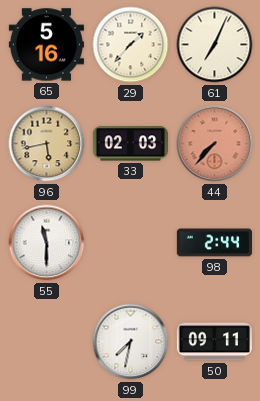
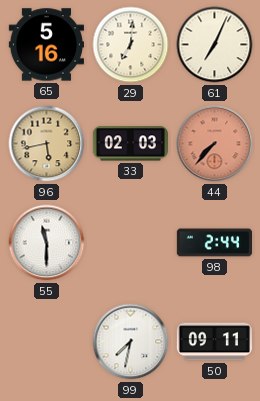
29: 1:37 -> 7:01
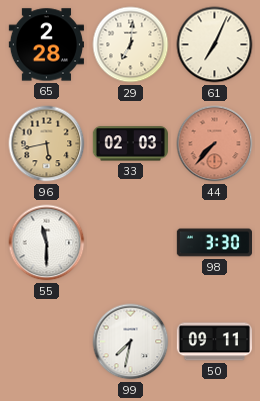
65: 5:16 -> 2:28
98: 2:44 -> 3:30
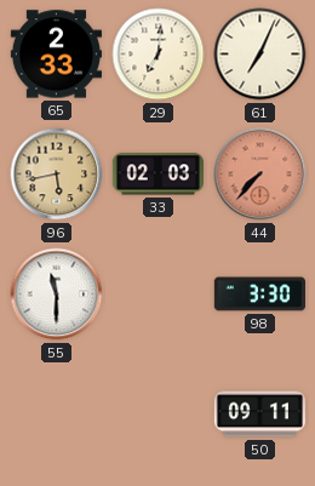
65: 2:28 -> 2:33
99: 7:32 -> none
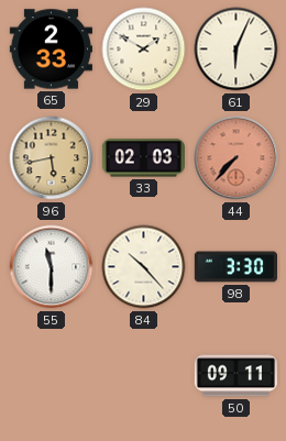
29: 7:01 -> 1:50
61: 7:04 -> 6:04
84: none -> 10:23
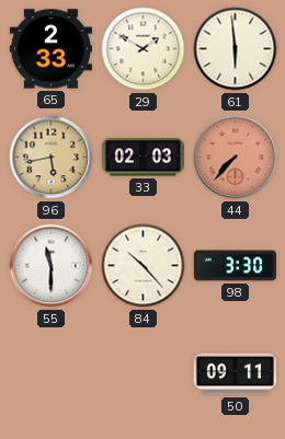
61: 6:04 -> 5:59
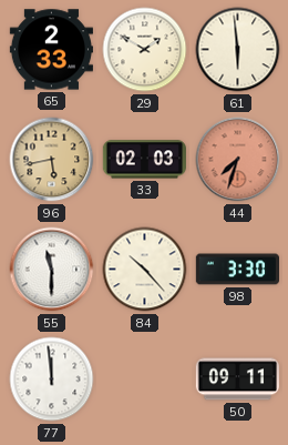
44: 7:37 -> 7:33
77: none -> 11:59
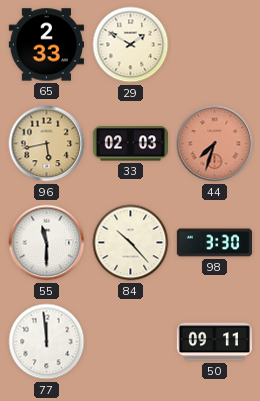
61: 5:59 -> none
